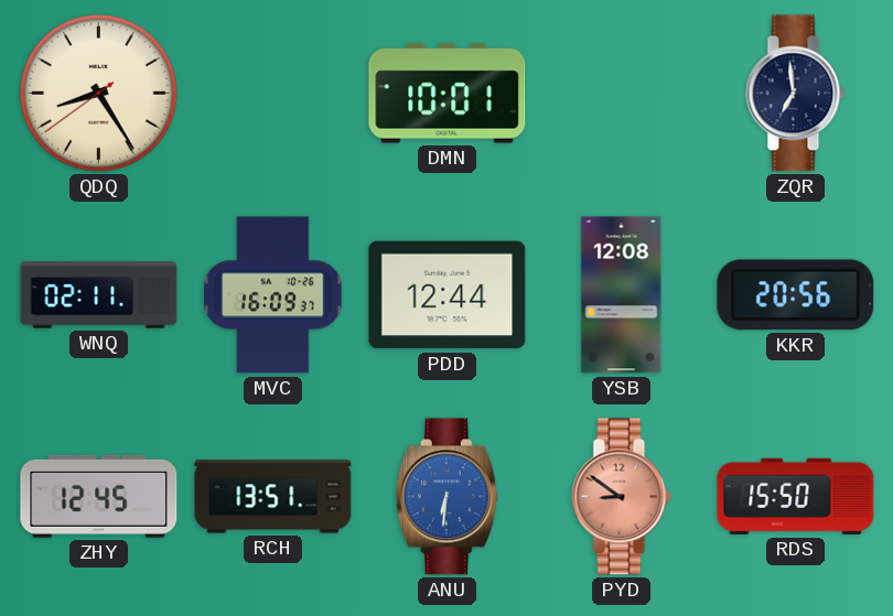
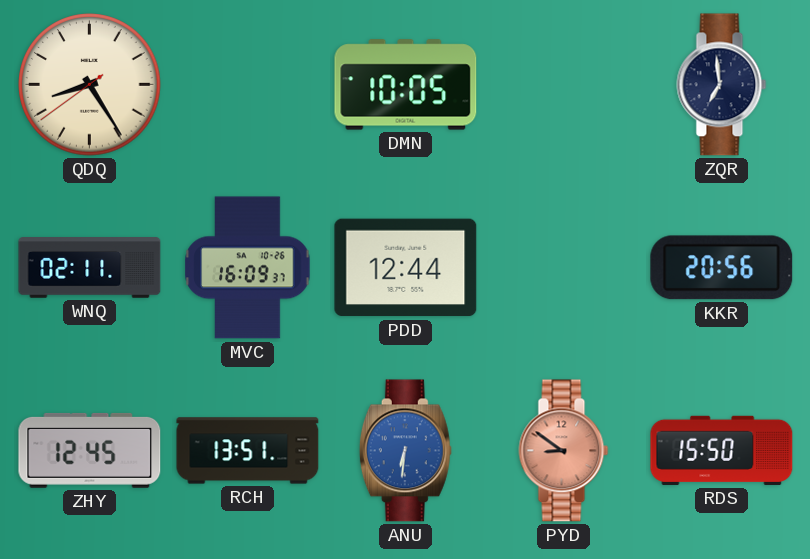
DMN: 10:01 -> 10:05
YSB: 12:08 -> none
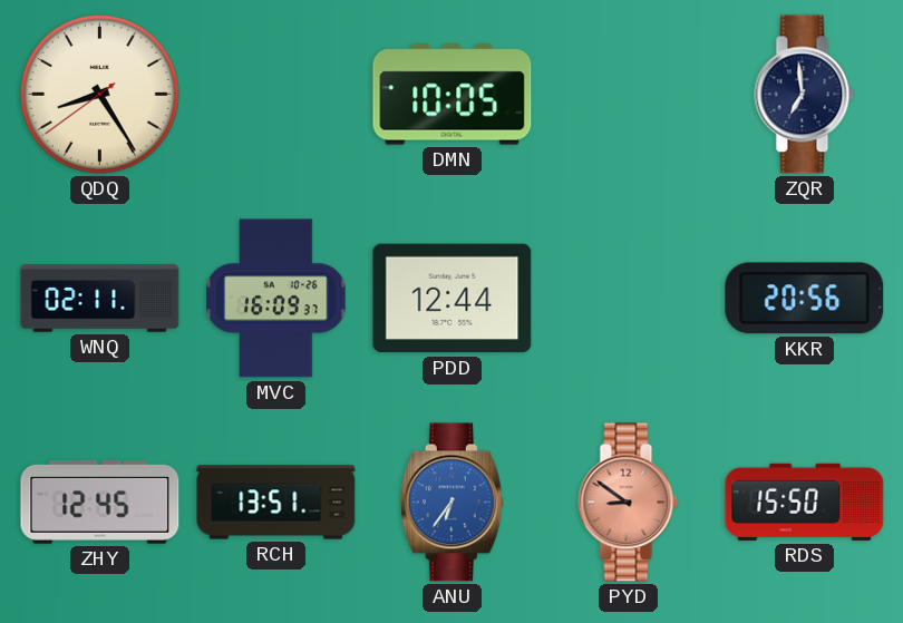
ANU: 6:31 -> 6:36
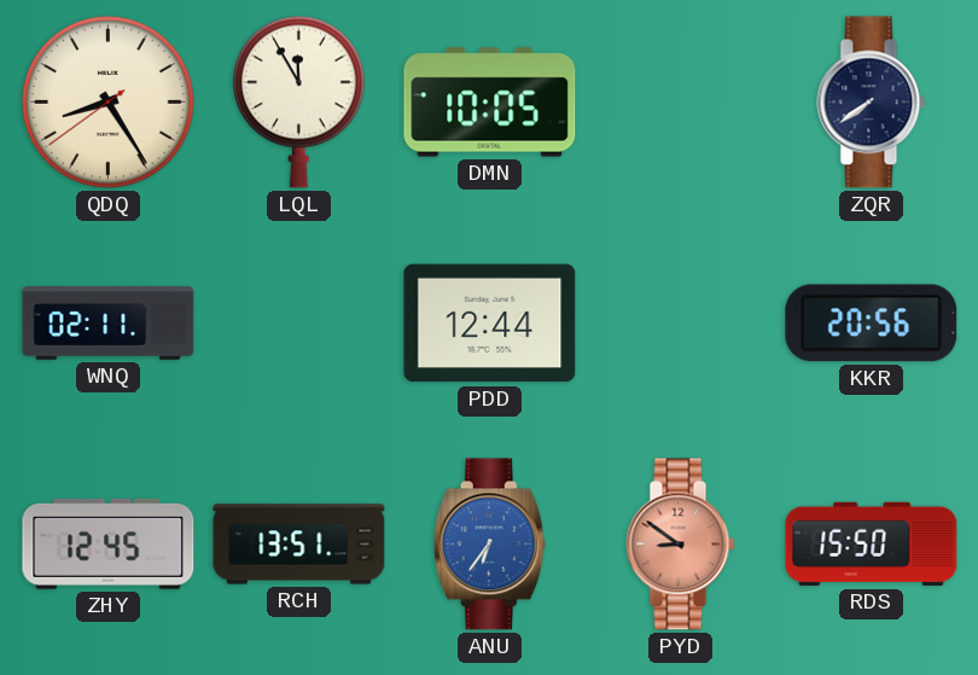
LQL: none -> 11:55
ZQR: 6:59 -> 7:39
MVC: 16:09 -> none
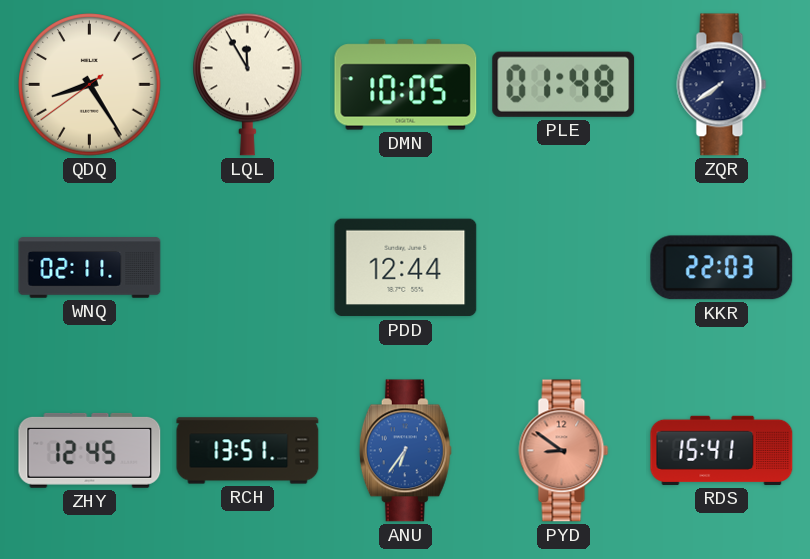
PLE: none -> 01:48
KKR: 20:56 -> 22:03
RDS: 15:50 -> 15:41
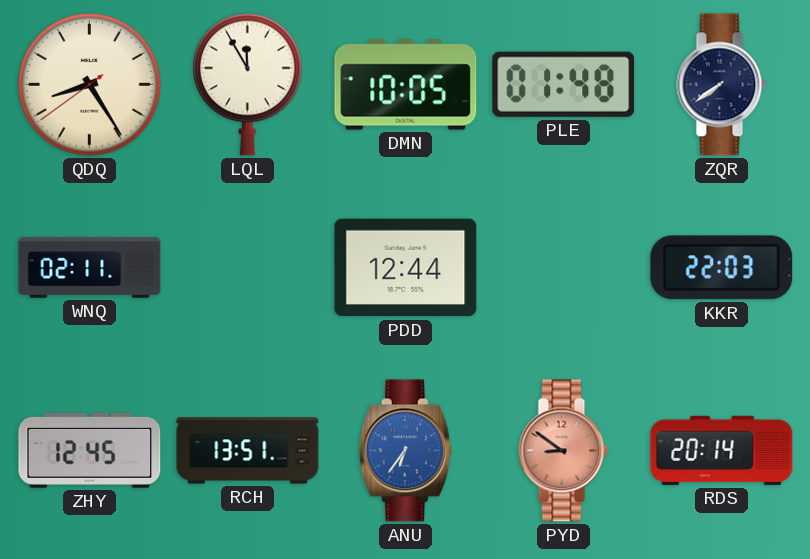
RDS: 15:41 -> 20:14
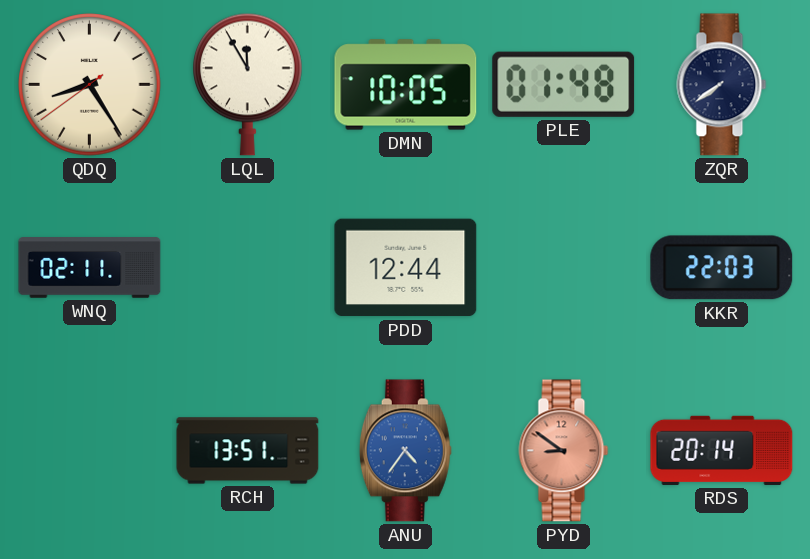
ZHY: 12:45 -> none
ANU: 6:36 -> 4:36
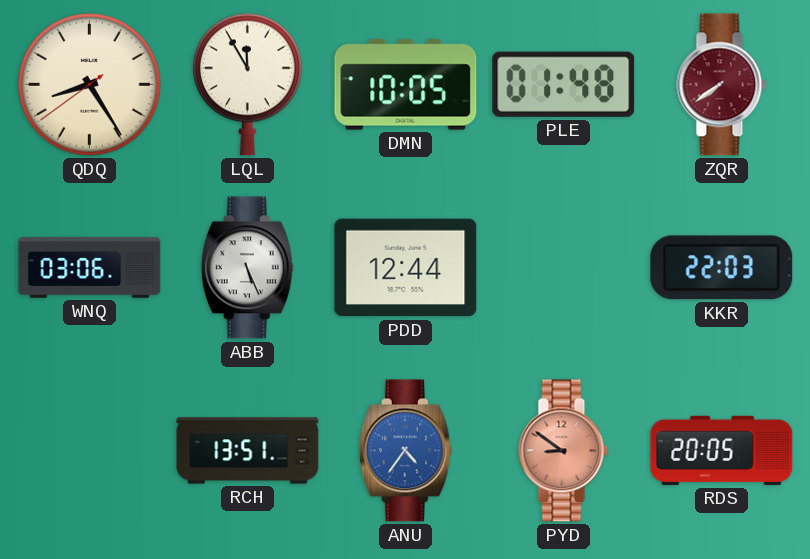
ZQR dial: navy -> burgundy
WNQ: 02:11 -> 03:06
ABB: none -> 5:26
RDS: 20:14 -> 20:05
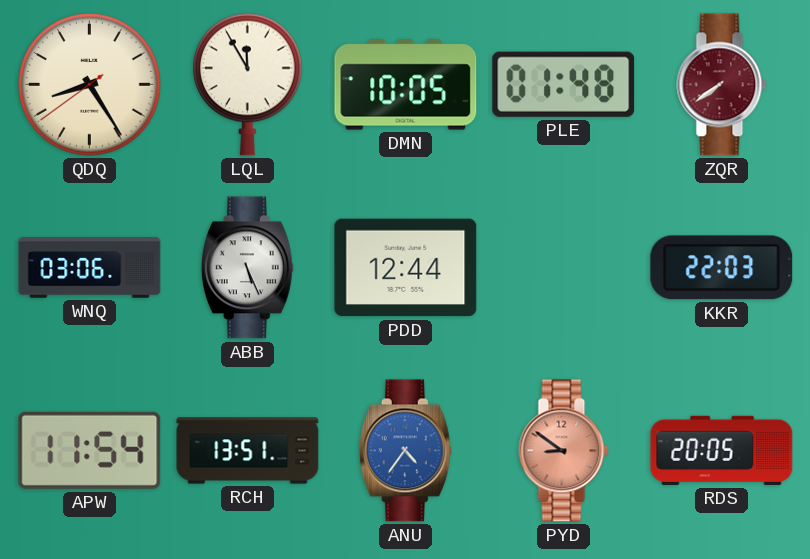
APW: none -> 11:54
